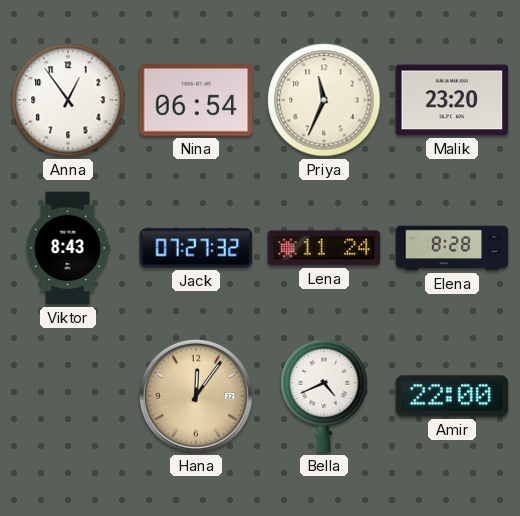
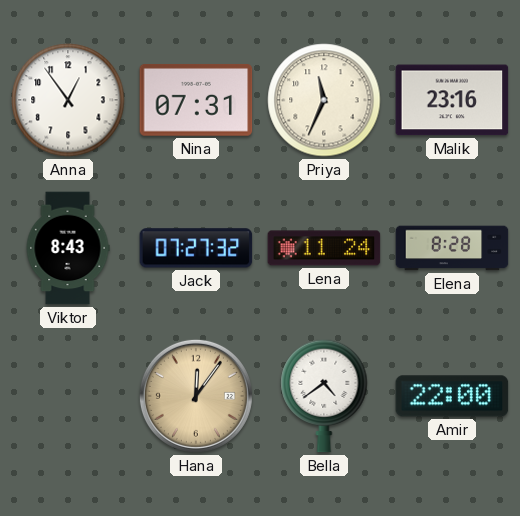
Nina: 06:54 -> 07:31
Malik: 23:20 -> 23:16
Bella: 4:41 -> 4:39
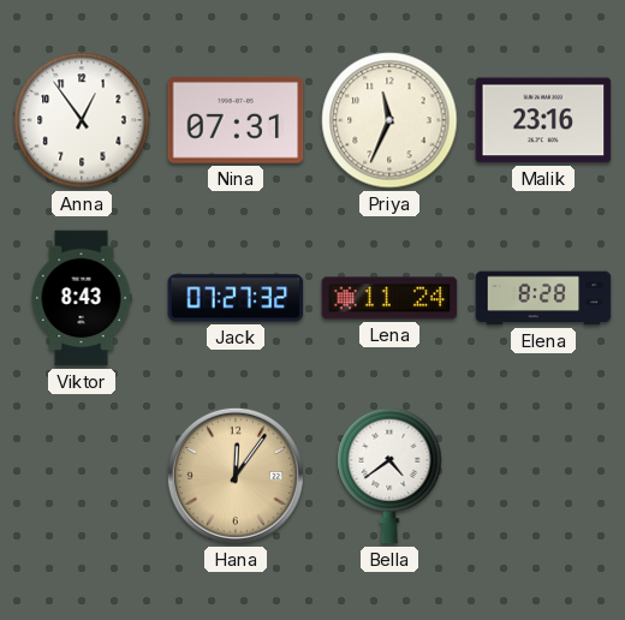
Amir: 22:00 -> none
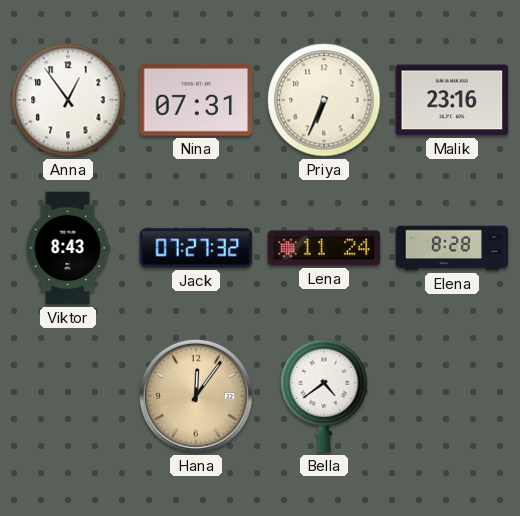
Priya: 11:34 -> 6:34
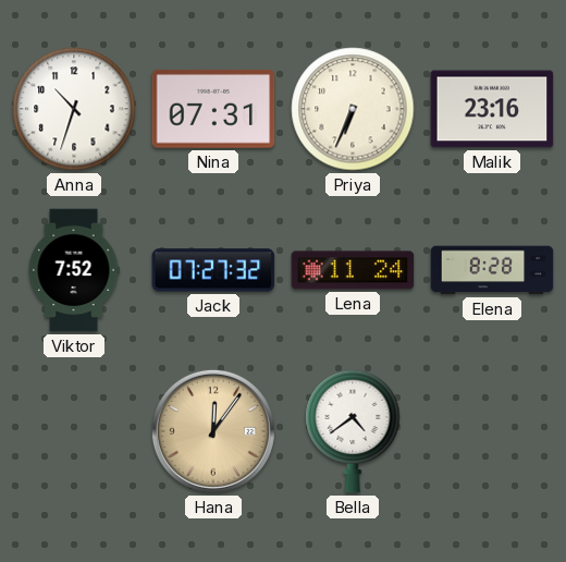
Anna: 12:54 -> 10:33
Viktor: 8:43 -> 7:52
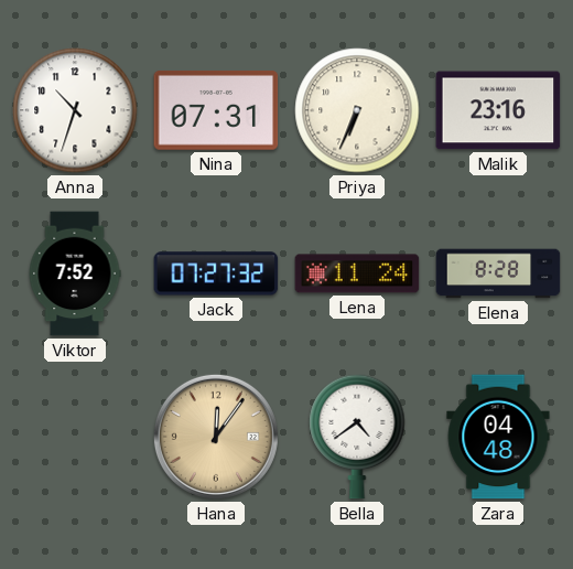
Zara: none -> 04:48
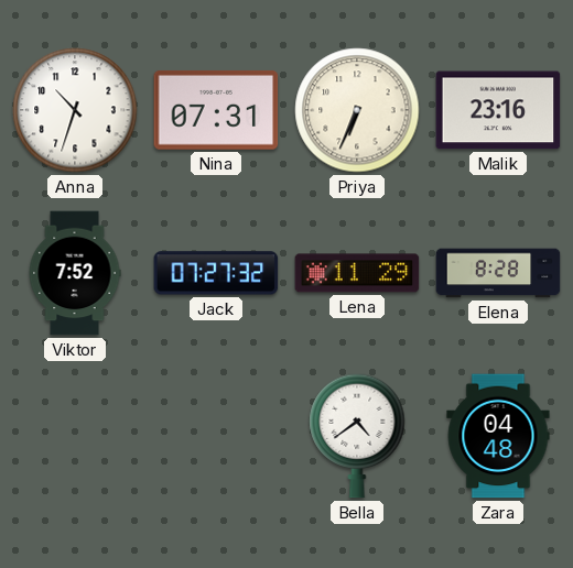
Lena: 11:24 -> 11:29
Hana: 12:06 -> none
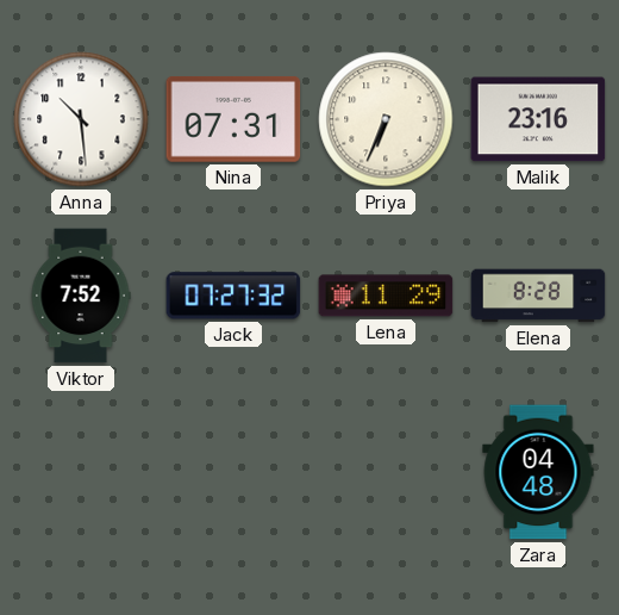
Anna: 10:33 -> 10:29
Bella: 4:39 -> none
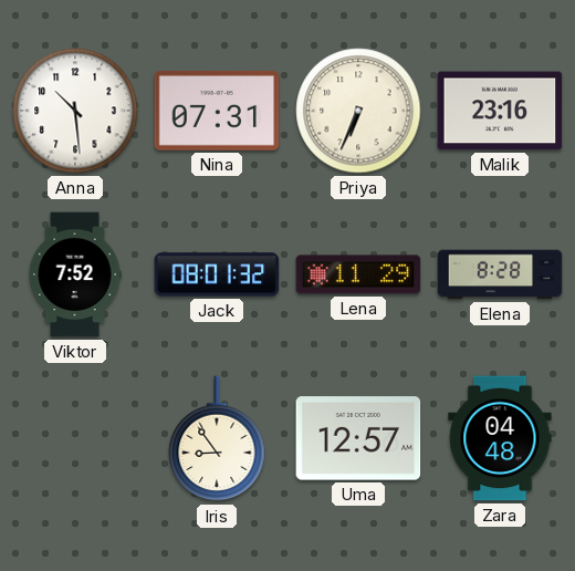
Jack: 07:27 -> 08:01
Iris: none -> 8:54
Uma: none -> 12:57
